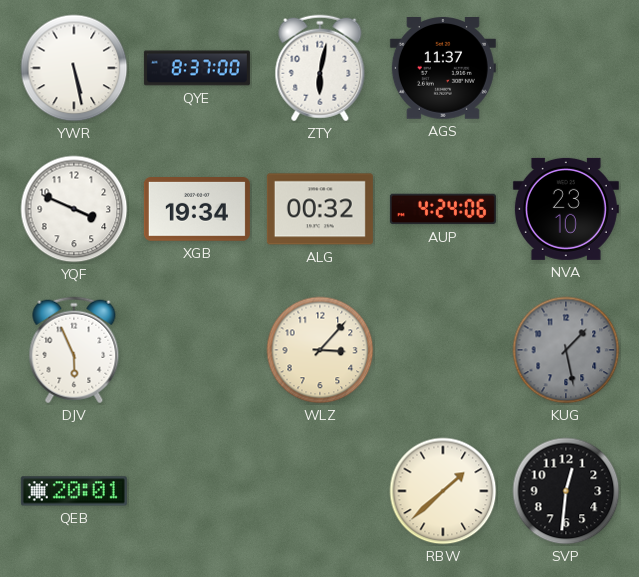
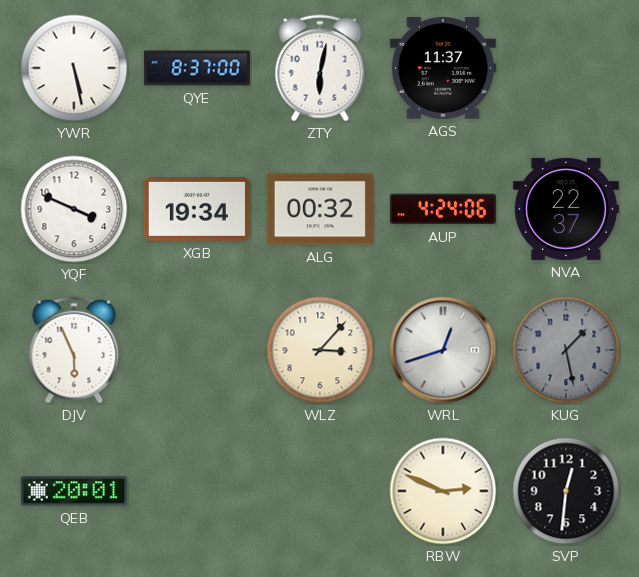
NVA: 23:10 -> 22:37
WRL: none -> 12:42
RBW: 1:38 -> 2:49
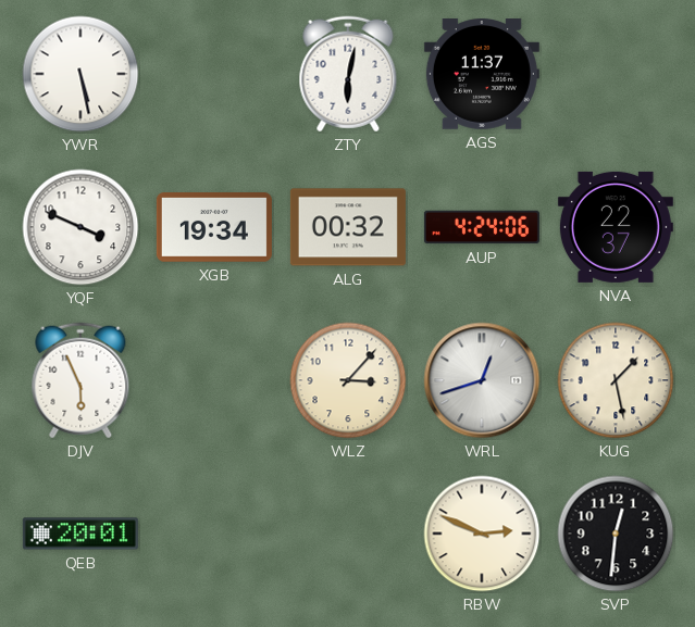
QYE: 8:37 -> none
KUG dial: grey -> cream
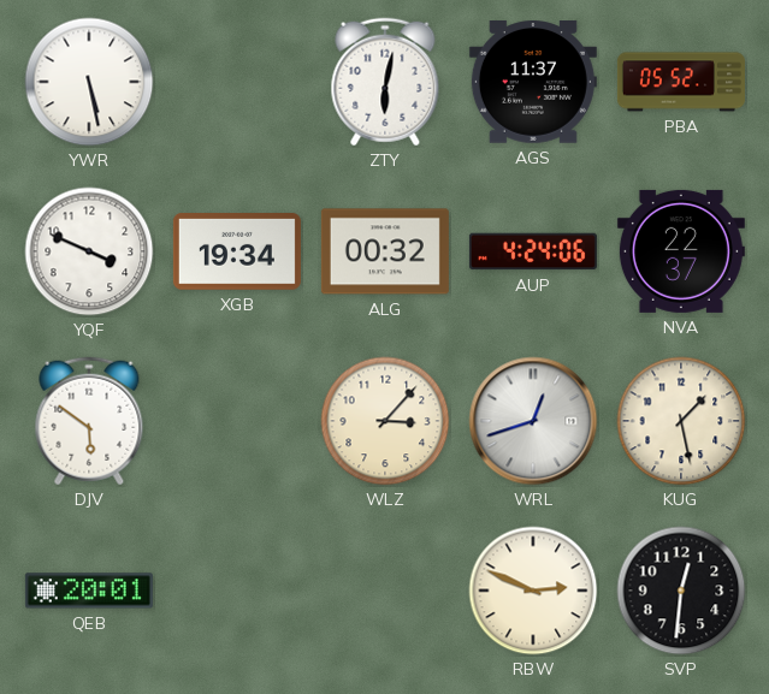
PBA: none -> 05:52
DJV: 5:56 -> 5:51
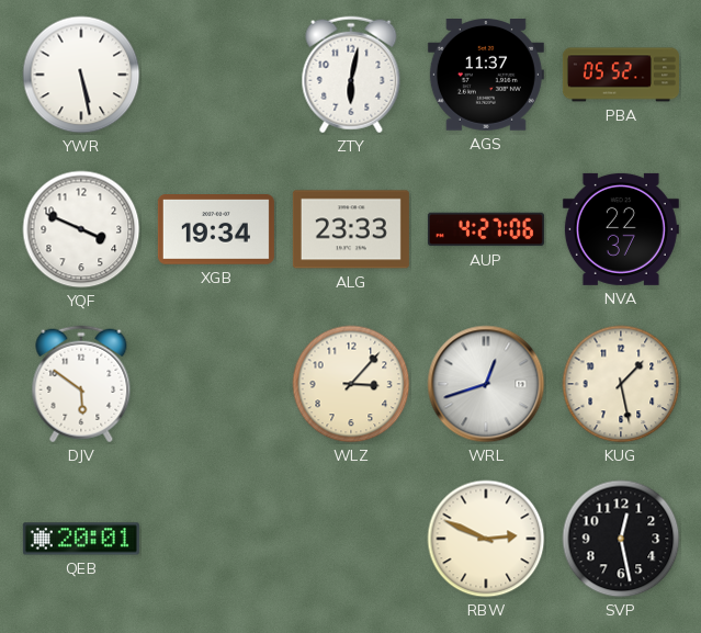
ALG: 00:32 -> 23:33
AUP: 4:24 -> 4:27
SVP: 12:31 -> 12:28
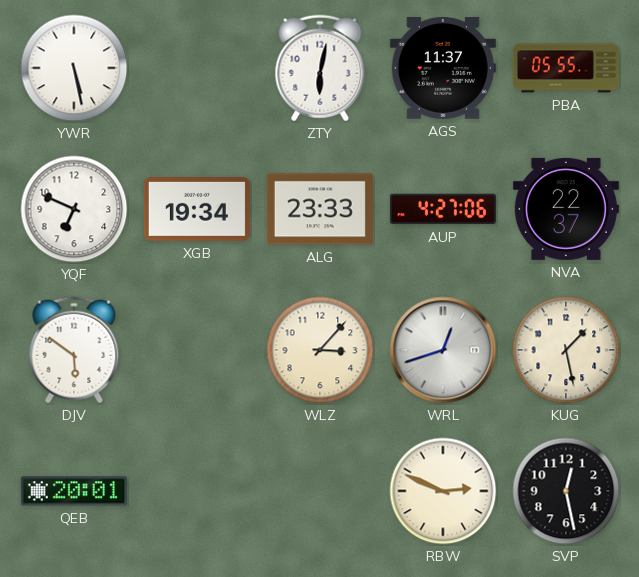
PBA: 05:52 -> 05:55
YQF: 3:49 -> 6:49
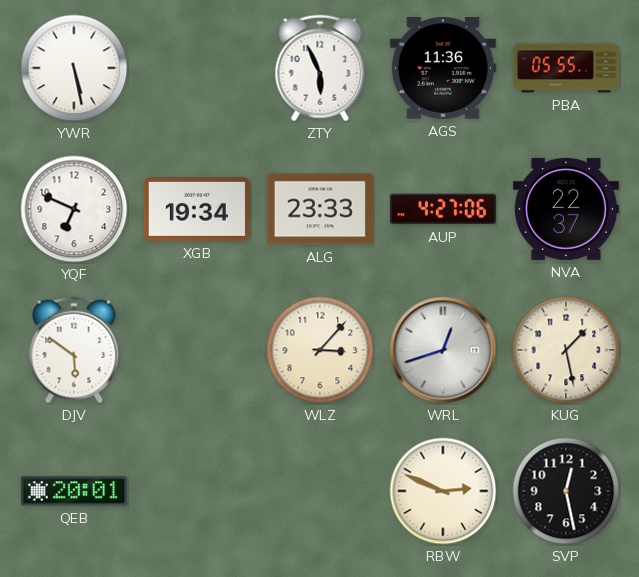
ZTY: 6:02 -> 5:56
AGS: 11:37 -> 11:36
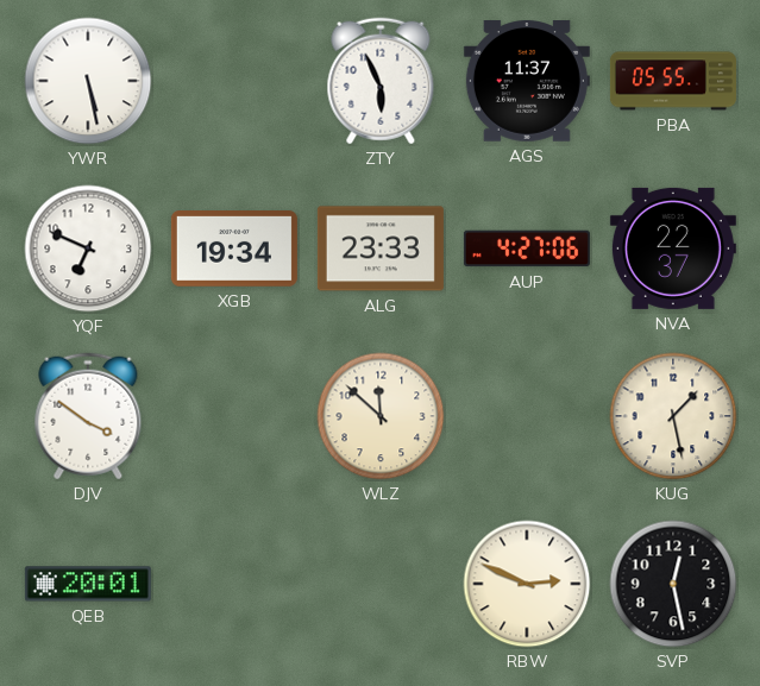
AGS: 11:36 -> 11:37
DJV: 5:51 -> 3:51
WLZ: 3:07 -> 11:52
WRL: 12:42 -> none
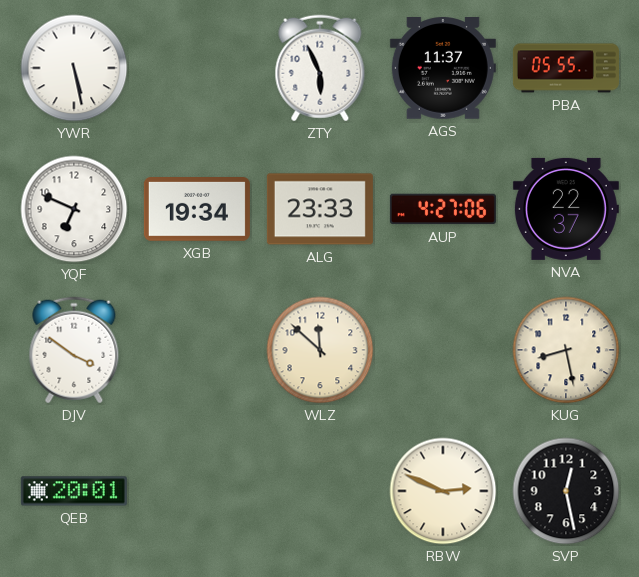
KUG: 1:28 -> 8:28
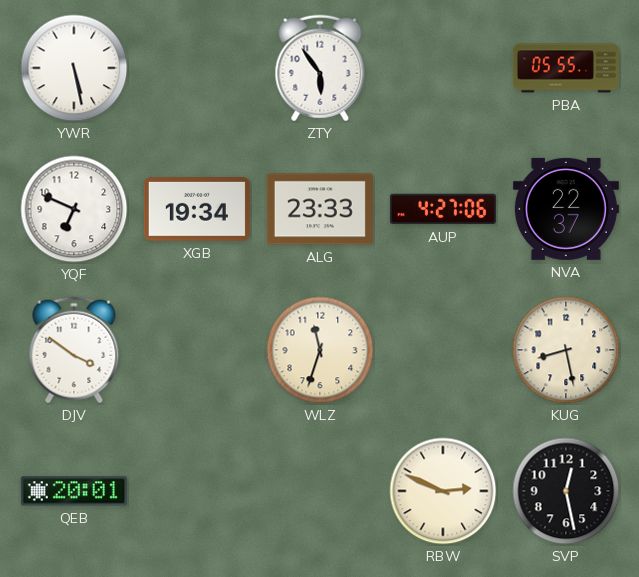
ZTY: 5:56 -> 5:54
AGS: 11:37 -> none
WLZ: 11:52 -> 11:33
